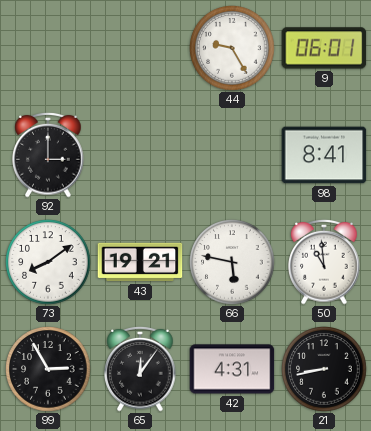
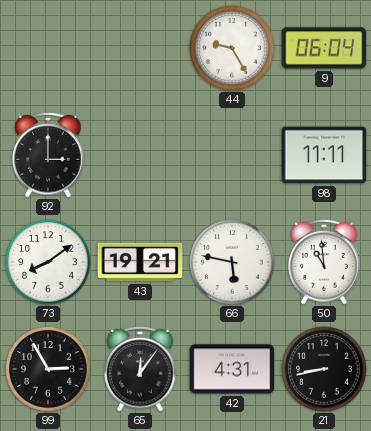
9: 06:01 -> 06:04
98: 8:41 -> 11:11
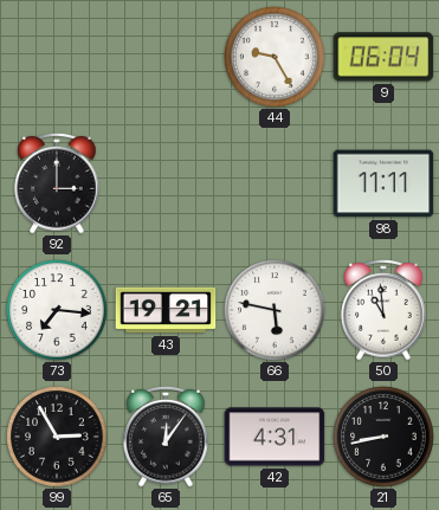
73: 8:09 -> 7:16
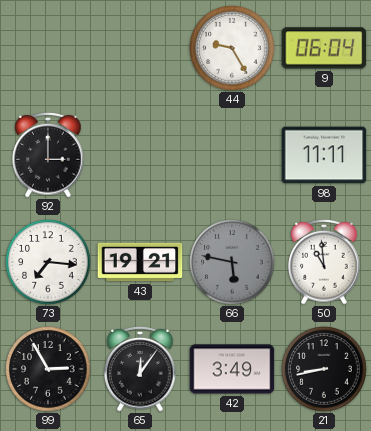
66 dial: white -> grey
42: 4:31 -> 3:49
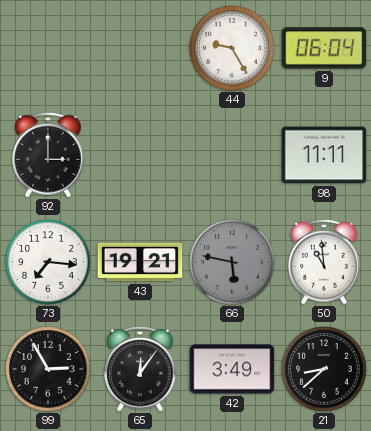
21: 8:43 -> 8:38
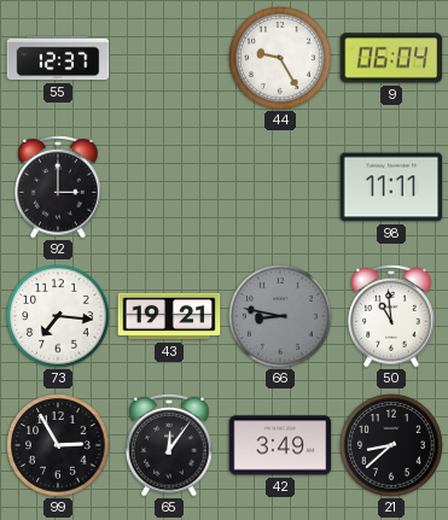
55: none -> 12:37
66: 5:47 -> 8:47
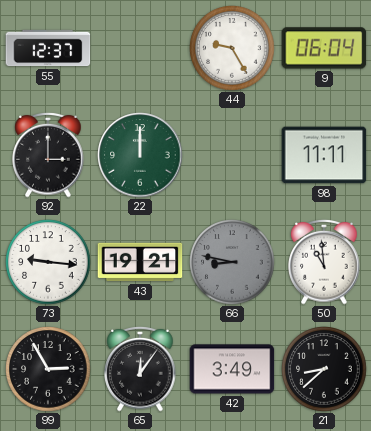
22: none -> 12:00
73: 7:16 -> 9:16
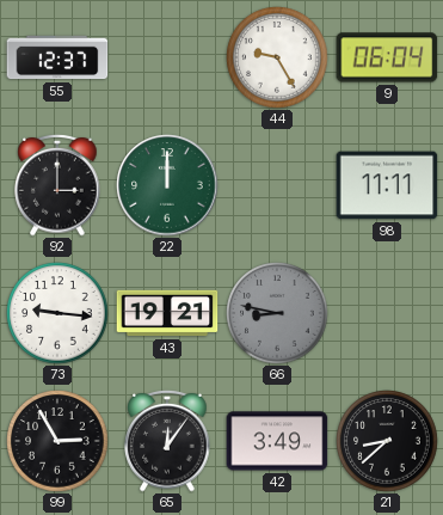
50: 10:59 -> none
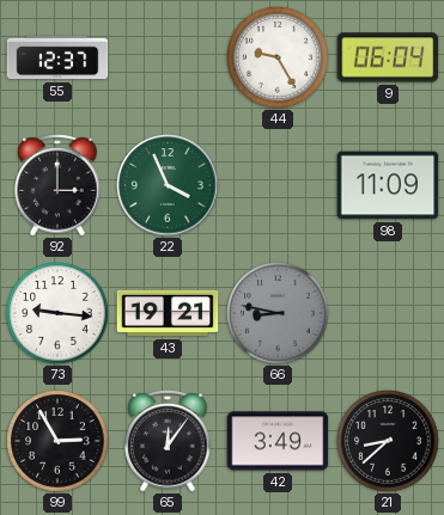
22: 12:00 -> 3:56
98: 11:11 -> 11:09
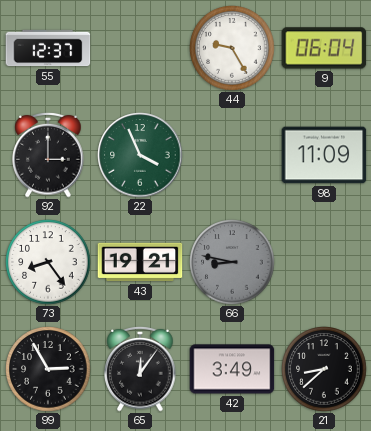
73: 9:16 -> 8:24
